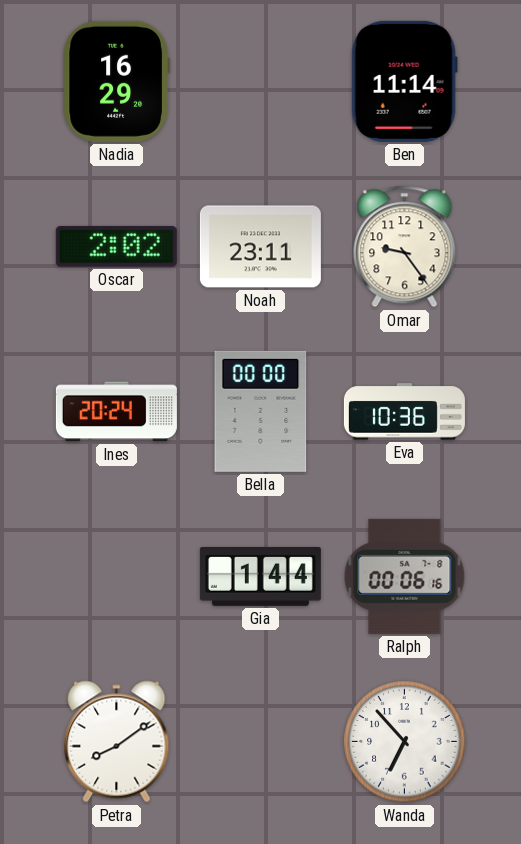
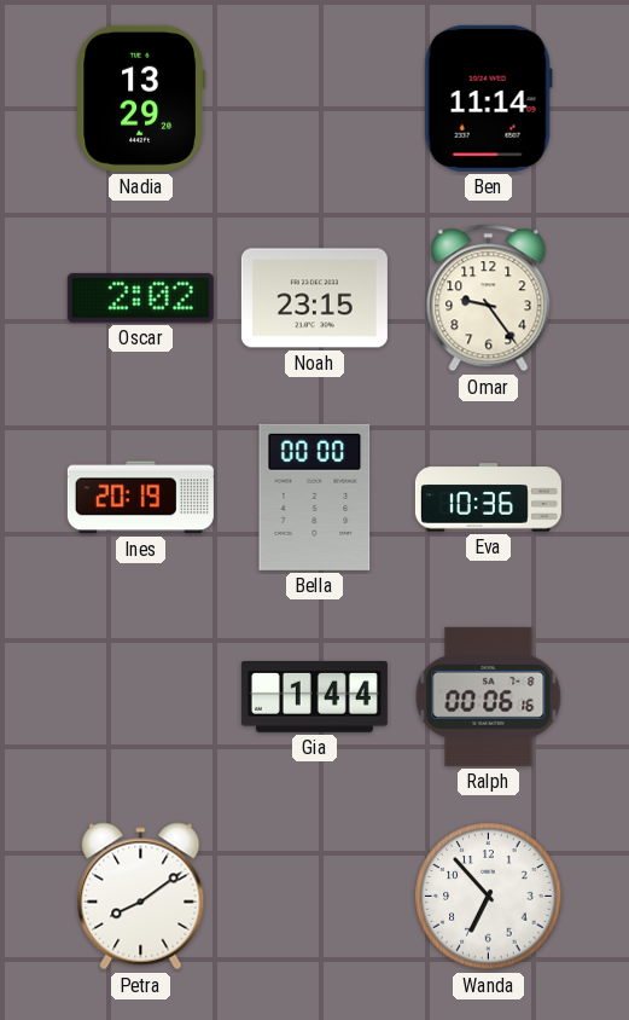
Nadia: 16:29 -> 13:29
Noah: 23:11 -> 23:15
Ines: 20:24 -> 20:19
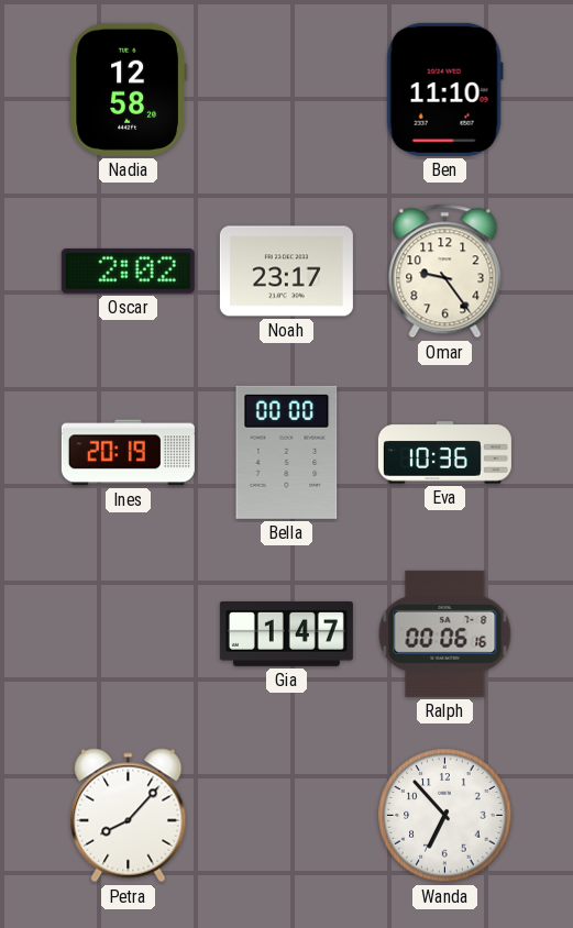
Nadia: 13:29 -> 12:58
Ben: 11:14 -> 11:10
Noah: 23:15 -> 23:17
Gia: 1:44 -> 1:47
Petra: 8:09 -> 8:07
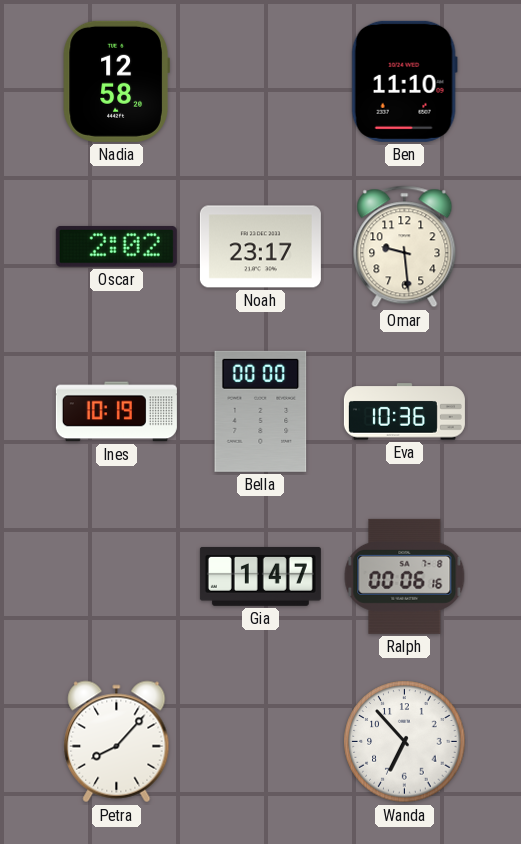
Omar: 9:24 -> 9:29
Ines: 20:19 -> 10:19
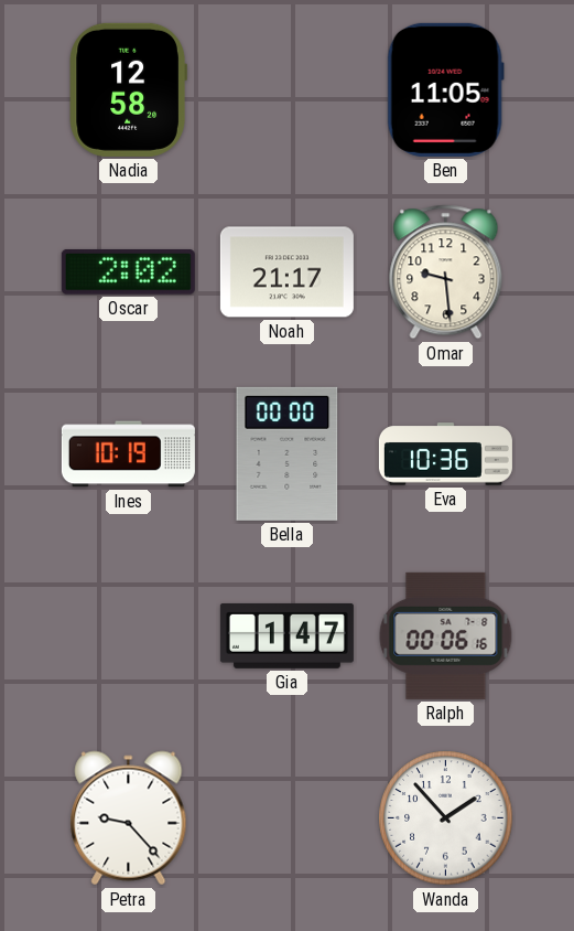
Ben: 11:10 -> 11:05
Noah: 23:17 -> 21:17
Petra: 8:07 -> 9:23
Wanda: 6:53 -> 1:53
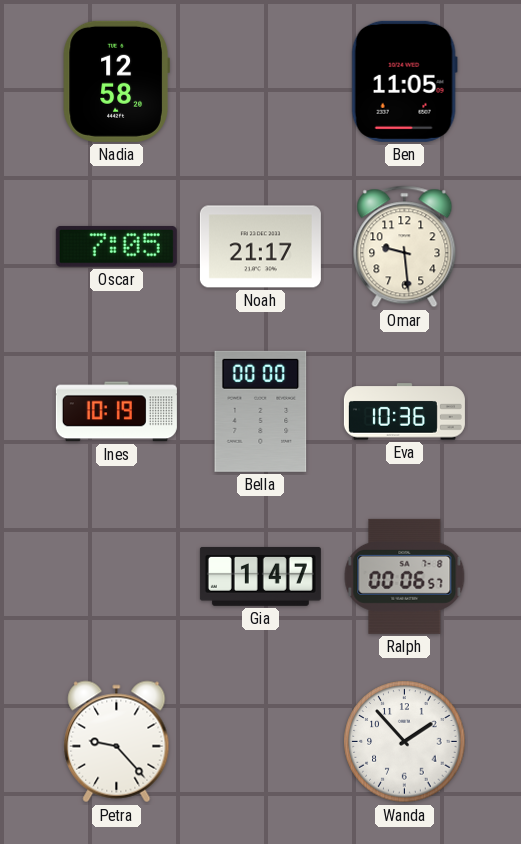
Oscar: 2:02 -> 7:05
Ralph: 00:06:16 -> 00:06:57
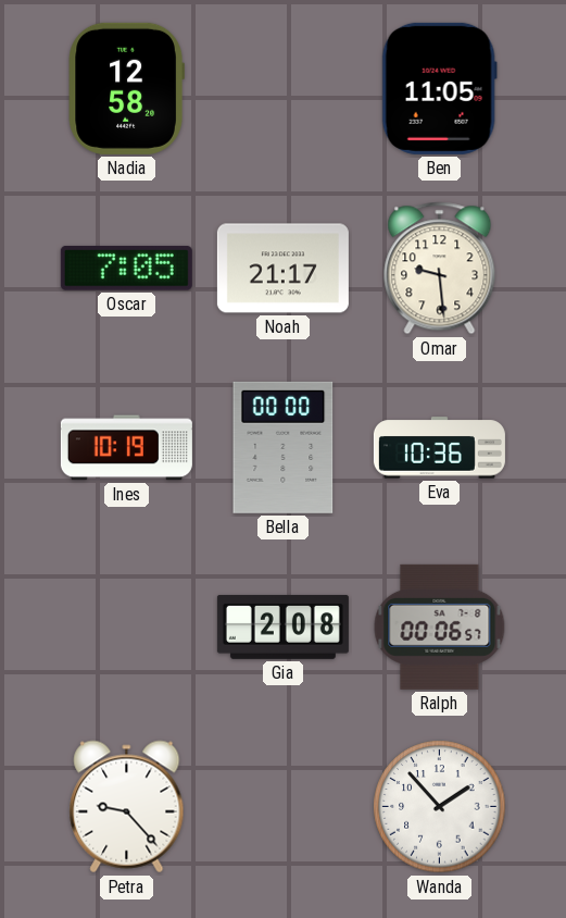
Gia: 1:47 -> 2:08
